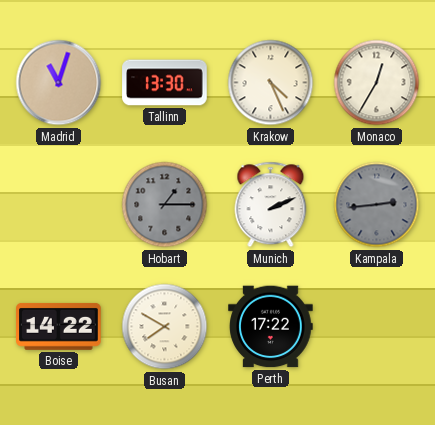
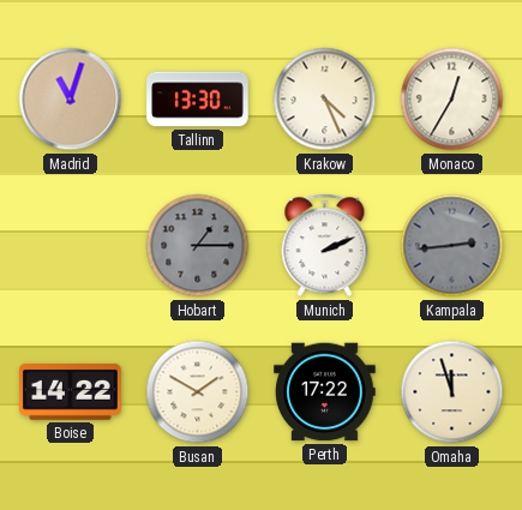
Busan: 7:50 -> 1:50
Omaha: none -> 11:57
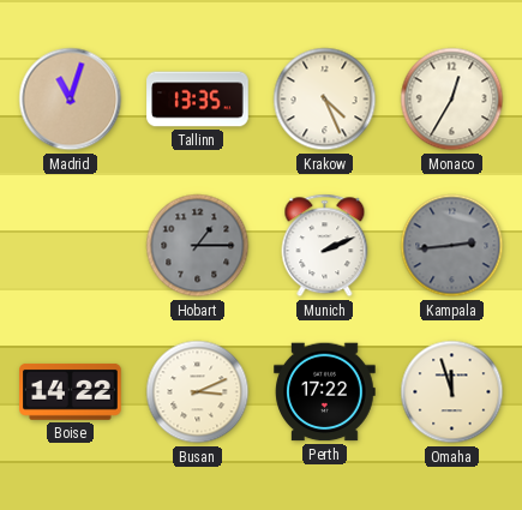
Tallinn: 13:30 -> 13:35
Busan: 1:50 -> 3:11
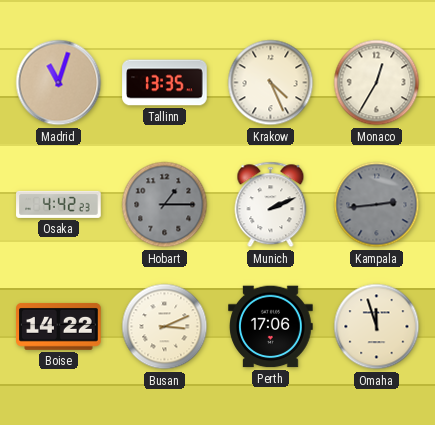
Osaka: none -> 4:42
Perth: 17:22 -> 17:06
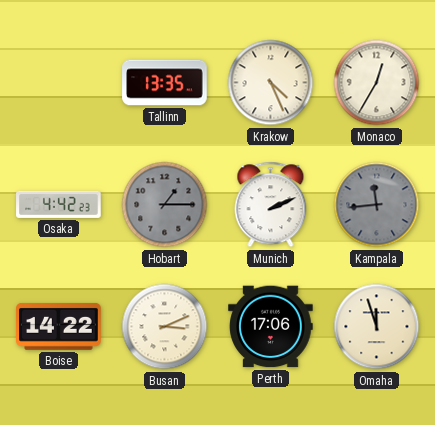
Madrid: 11:03 -> none
Kampala: 2:44 -> 11:44
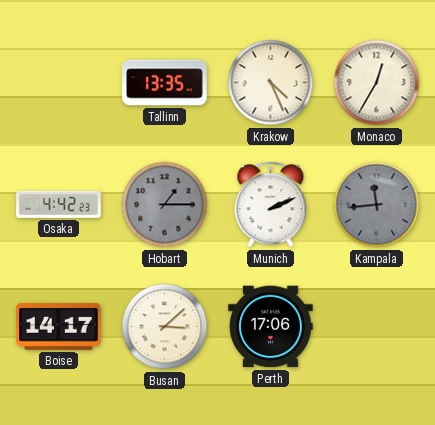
Boise: 14:22 -> 14:17
Busan: 3:11 -> 3:08
Omaha: 11:57 -> none
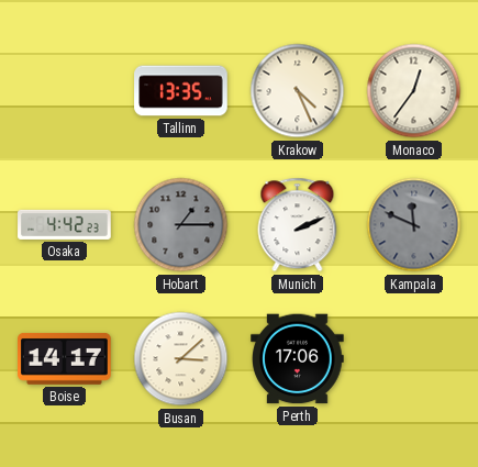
Monaco: 12:35 -> 12:36
Kampala: 11:44 -> 11:49
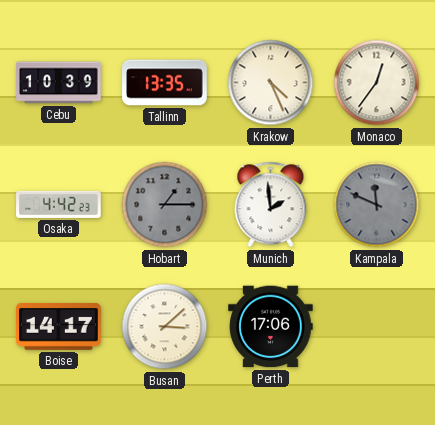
Cebu: none -> 10:39
Munich: 2:11 -> 1:59
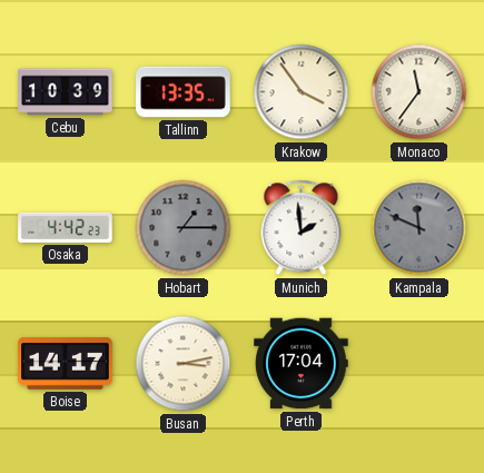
Krakow: 4:26 -> 3:54
Monaco: 12:36 -> 11:36
Busan: 3:08 -> 3:13
Perth: 17:06 -> 17:04
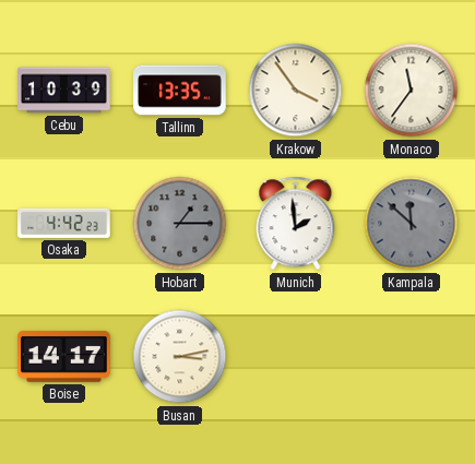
Kampala: 11:49 -> 11:52
Perth: 17:04 -> none
